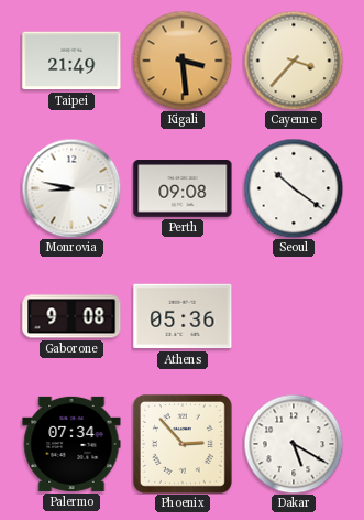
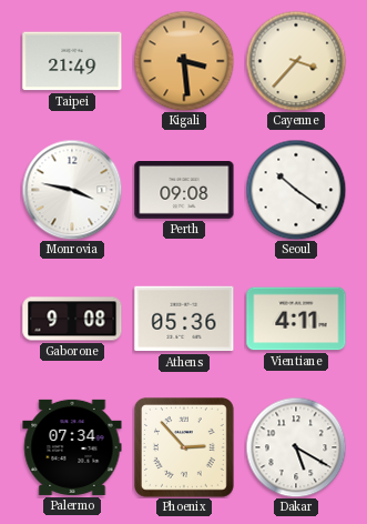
Monrovia: 8:47 -> 3:47
Vientiane: none -> 4:11
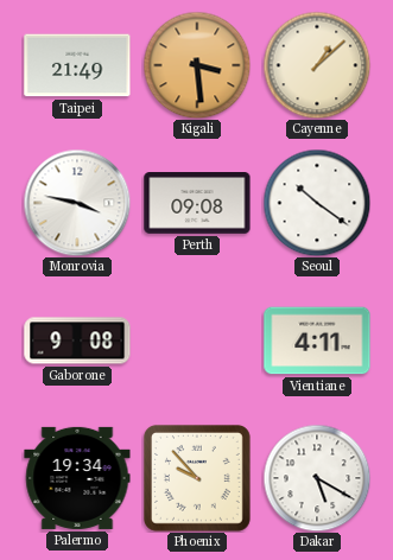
Cayenne: 3:37 -> 1:08
Athens: 05:36 -> none
Palermo: 07:34 -> 19:34
Phoenix: 2:53 -> 9:53
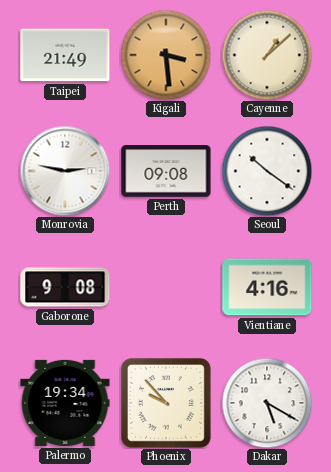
Monrovia: 3:47 -> 2:47
Vientiane: 4:11 -> 4:16
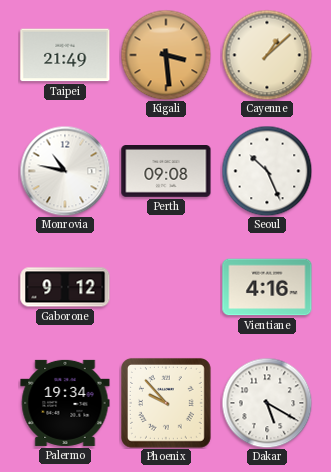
Monrovia: 2:47 -> 10:47
Seoul: 10:21 -> 10:26
Gaborone: 9:08 -> 9:12
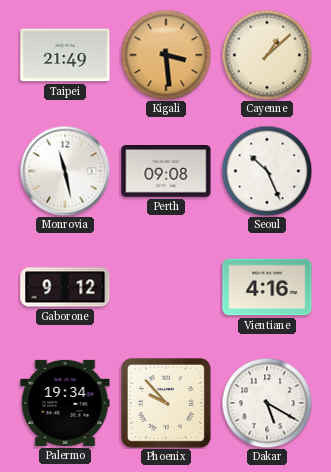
Monrovia: 10:47 -> 11:28
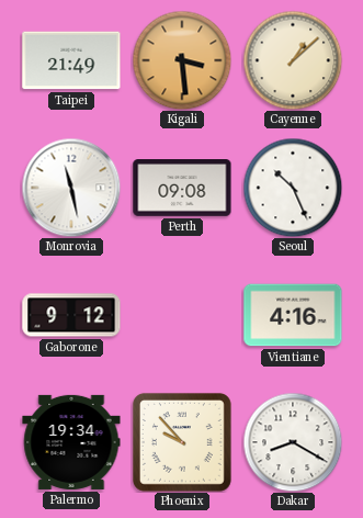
Dakar: 5:20 -> 8:20
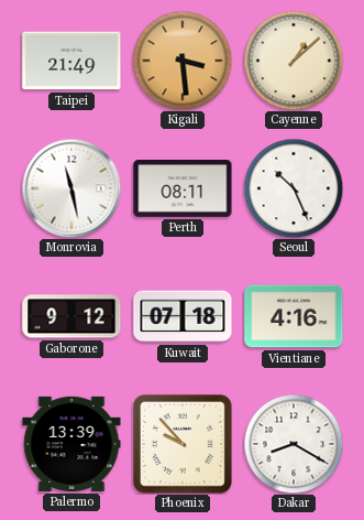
Perth: 09:08 -> 08:11
Kuwait: none -> 07:18
Palermo: 19:34 -> 13:39
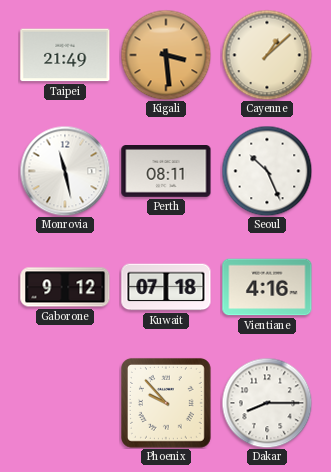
Palermo: 13:39 -> none
Dakar: 8:20 -> 8:15
